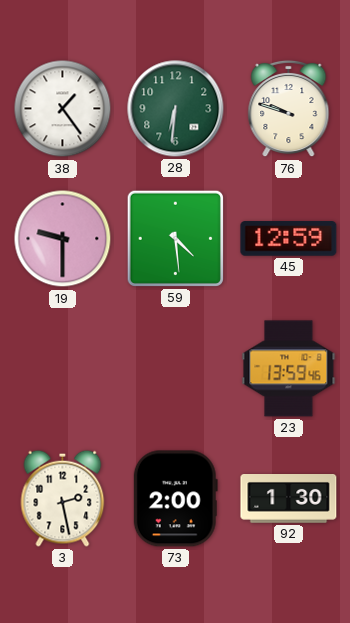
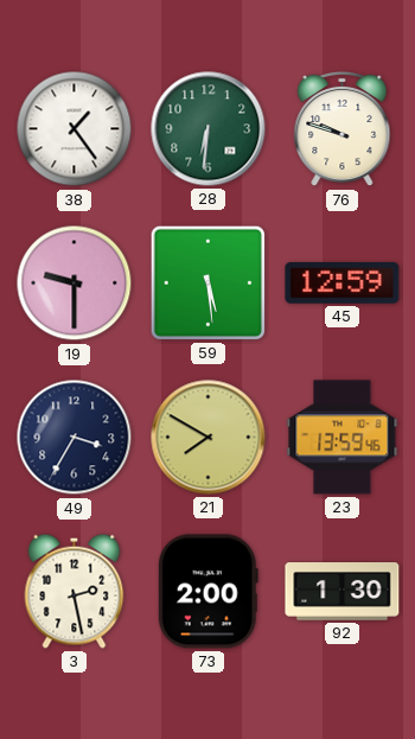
59: 4:29 -> 5:29
49: none -> 3:35
21: none -> 7:50
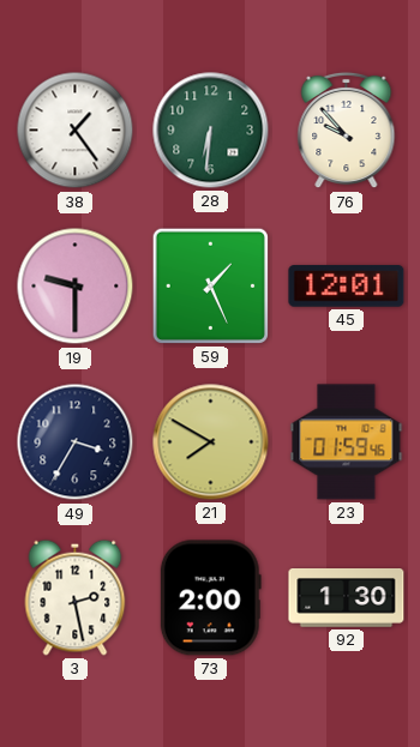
76: 9:48 -> 9:53
59: 5:29 -> 1:26
45: 12:59 -> 12:01
23: 13:59 -> 01:59
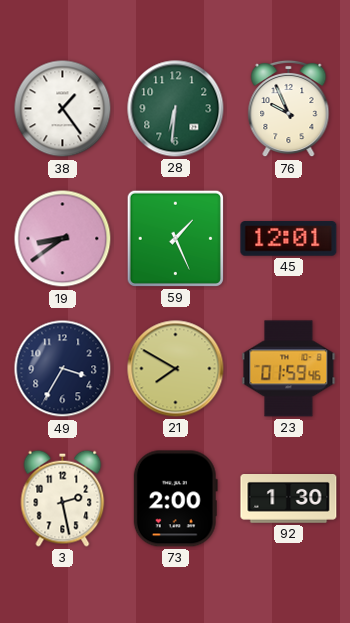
76: 9:53 -> 9:56
19: 9:30 -> 8:39
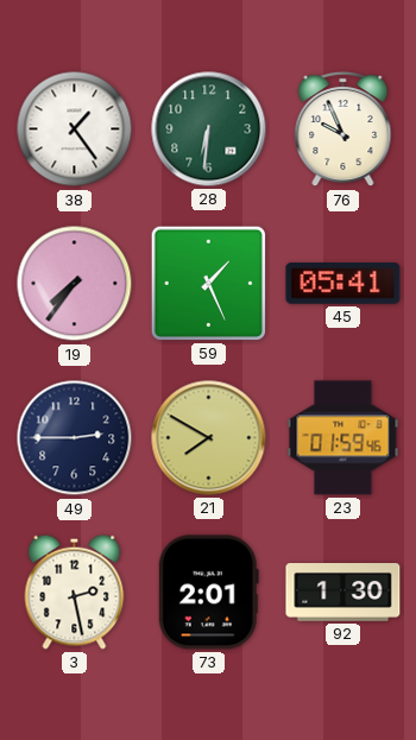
19: 8:39 -> 7:36
45: 12:01 -> 05:41
49: 3:35 -> 2:45
73: 2:00 -> 2:01
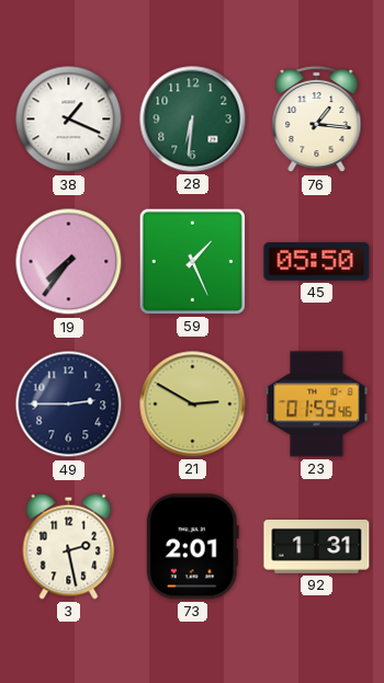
38: 1:24 -> 1:19
76: 9:56 -> 1:16
45: 05:41 -> 05:50
21: 7:50 -> 2:50
92: 1:30 -> 1:31
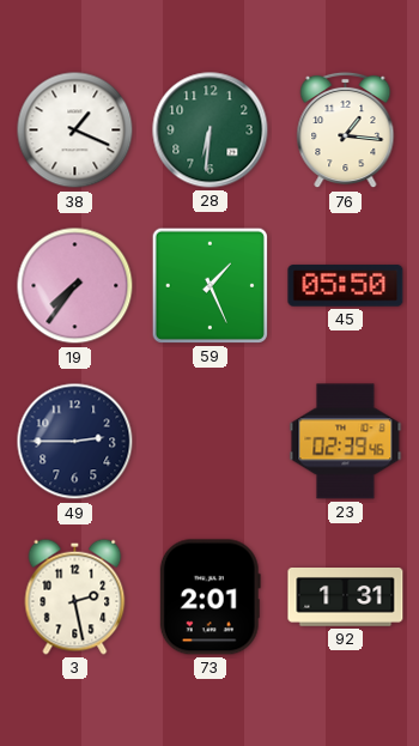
21: 2:50 -> none
23: 01:59 -> 02:39
